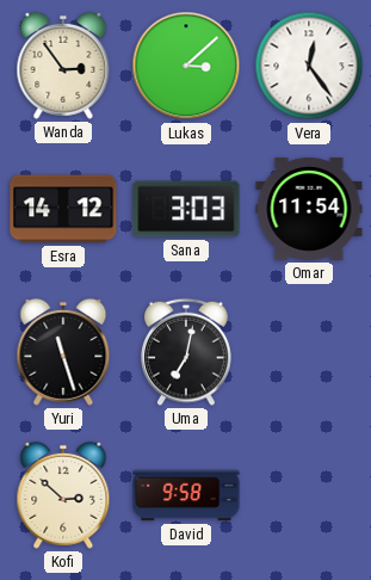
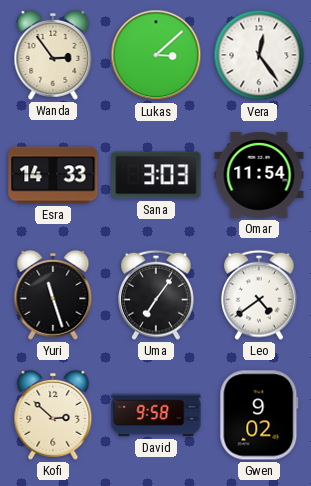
Esra: 14:12 -> 14:33
Uma: 7:02 -> 7:06
Leo: none -> 4:39
Gwen: none -> 9:02
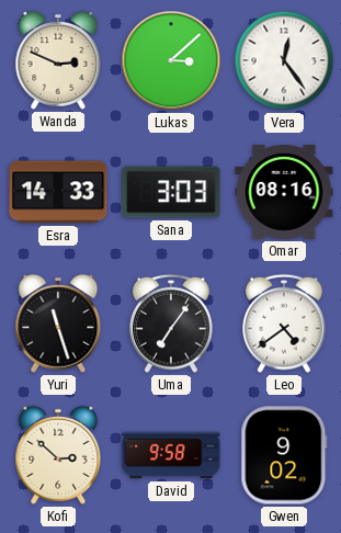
Wanda: 2:54 -> 2:49
Omar: 11:54 -> 08:16
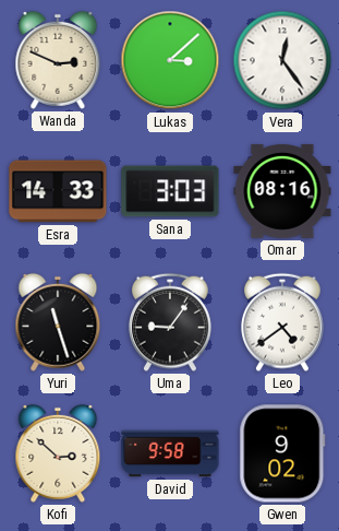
Uma: 7:06 -> 9:06
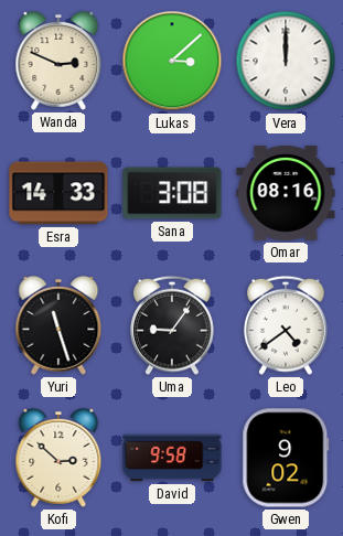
Vera: 12:24 -> 12:00
Sana: 3:03 -> 3:08
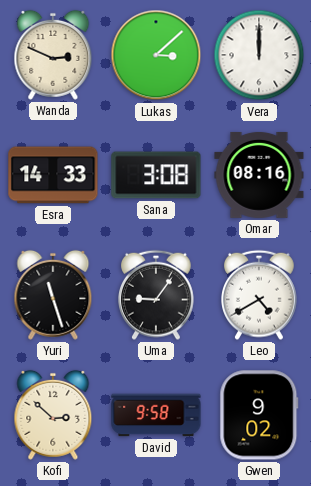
Leo: 4:39 -> 4:40
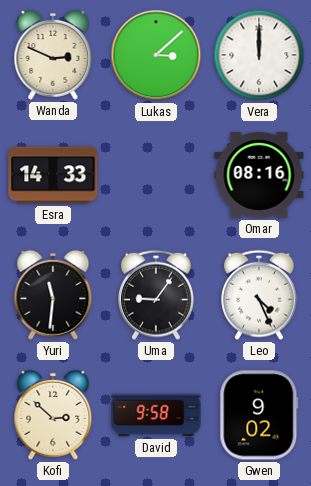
Sana: 3:08 -> none
Yuri: 11:27 -> 11:31
Leo: 4:40 -> 4:26
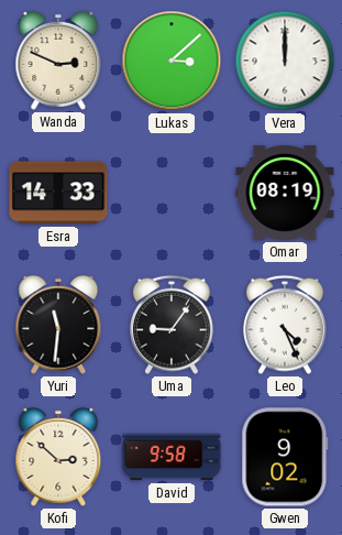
Omar: 08:16 -> 08:19
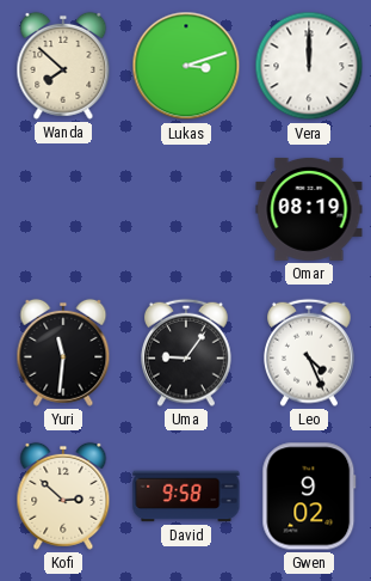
Wanda: 2:49 -> 7:52
Lukas: 3:08 -> 3:12
Esra: 14:33 -> none
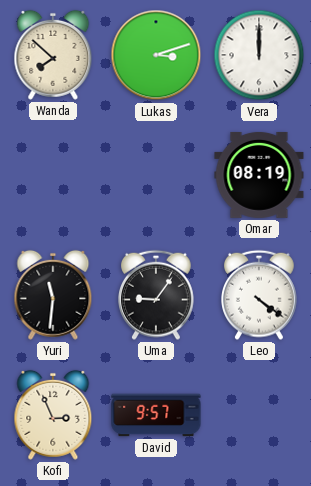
Leo: 4:26 -> 4:21
Kofi: 2:52 -> 2:56
David: 9:58 -> 9:57
Gwen: 9:02 -> none
